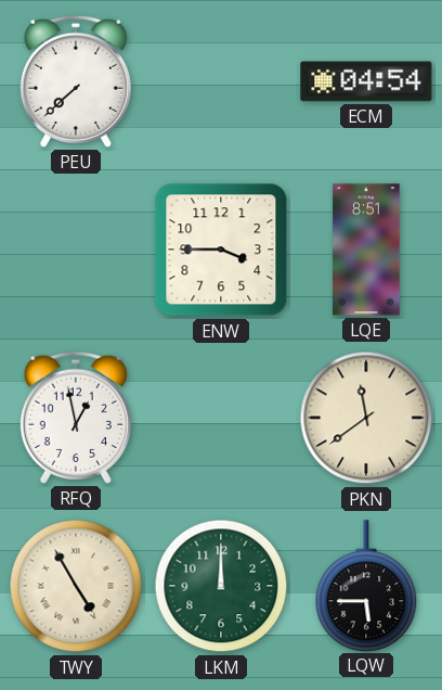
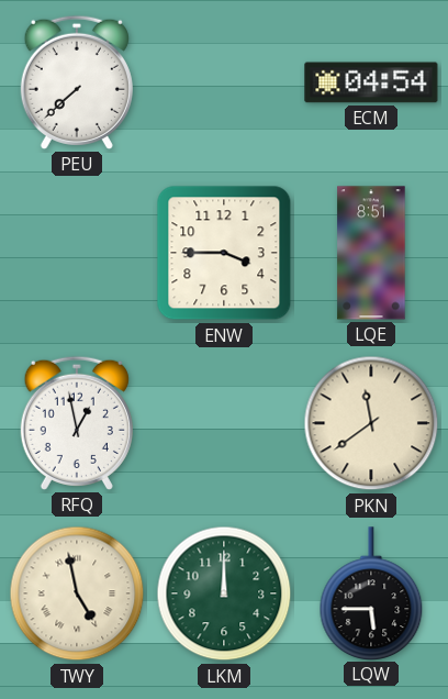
TWY: 4:55 -> 4:58
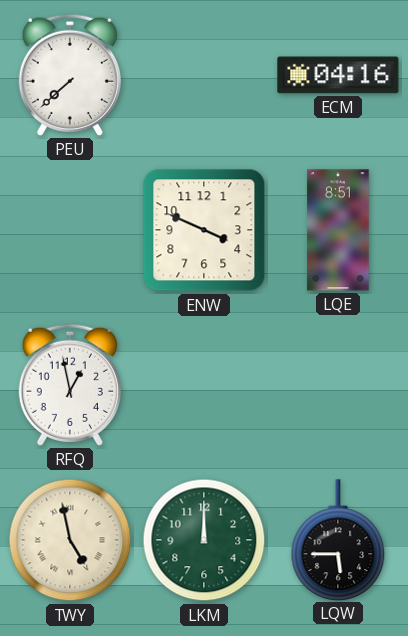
ECM: 04:54 -> 04:16
ENW: 3:45 -> 3:49
PKN: 11:39 -> none
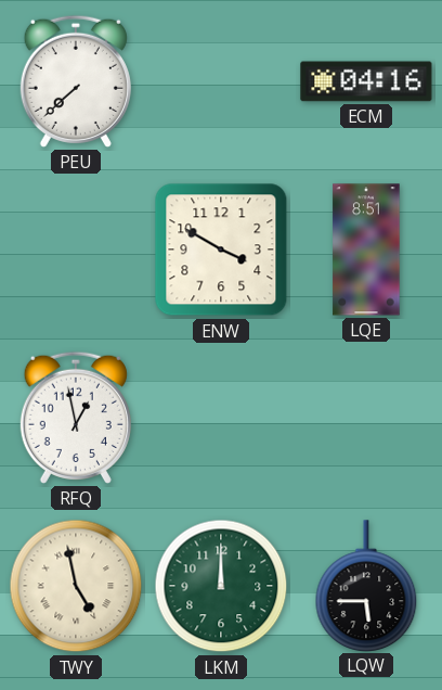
ENW: 3:49 -> 3:50
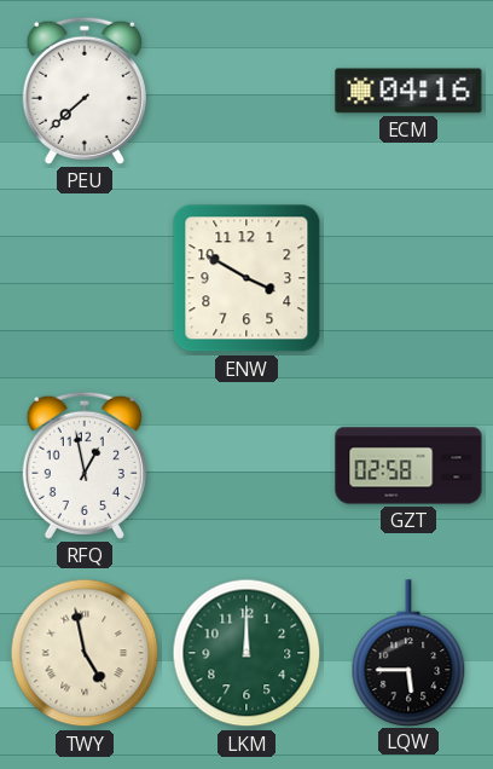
LQE: 8:51 -> none
GZT: none -> 02:58
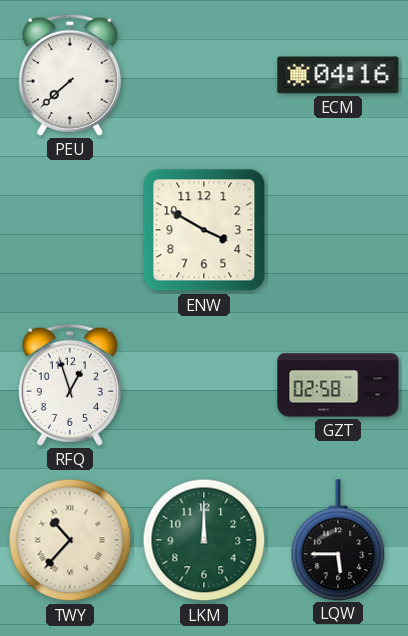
RFQ: 12:58 -> 12:57
TWY: 4:58 -> 10:37
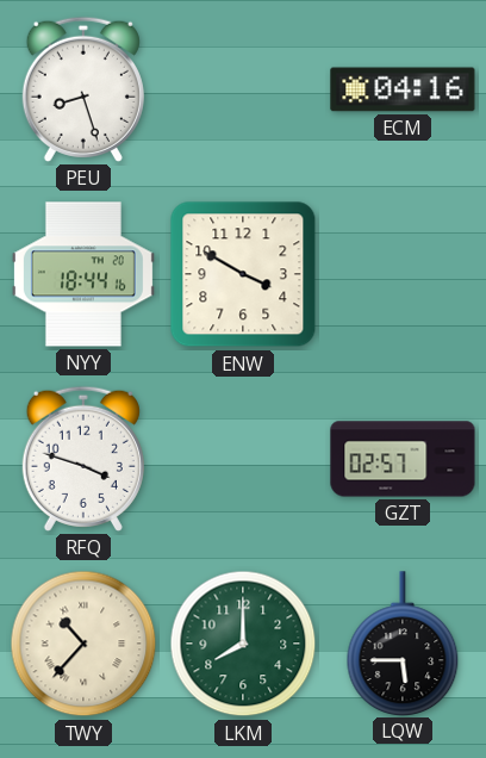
PEU: 7:38 -> 8:27
NYY: none -> 18:44
RFQ: 12:57 -> 3:48
GZT: 02:58 -> 02:57
LKM: 12:00 -> 8:00
